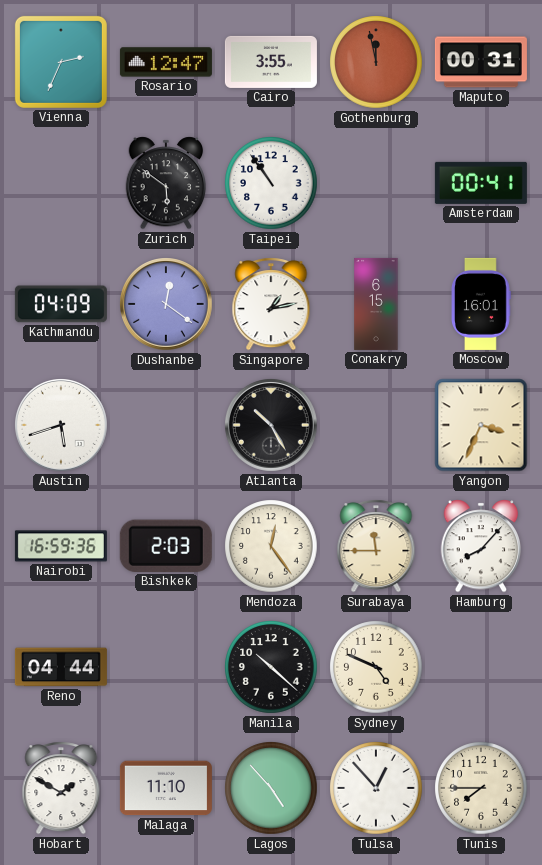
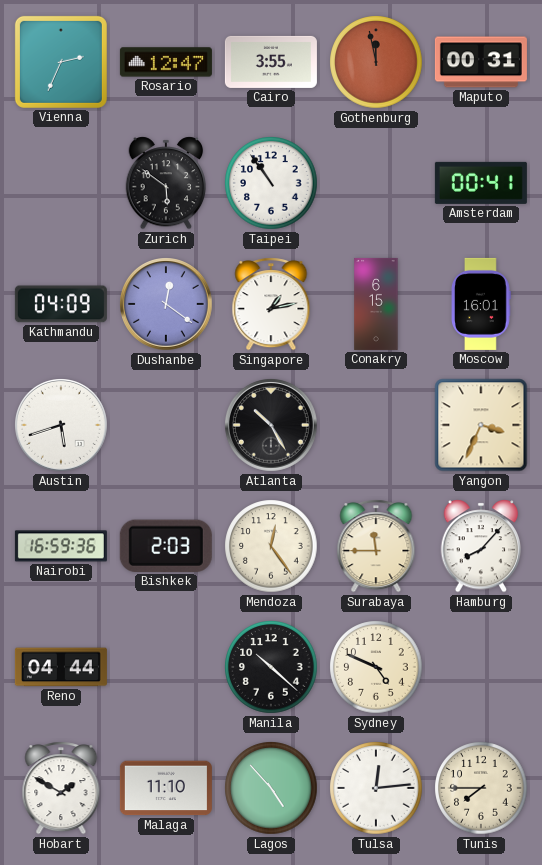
Tulsa: 12:53 -> 12:14
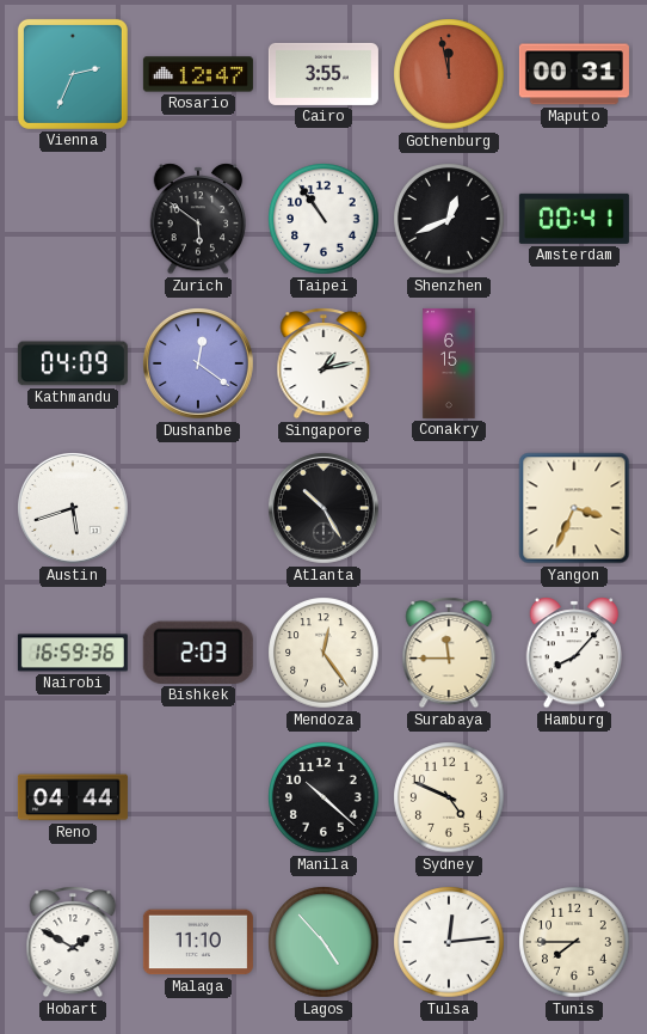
Shenzhen: none -> 12:41
Moscow: 16:01 -> none
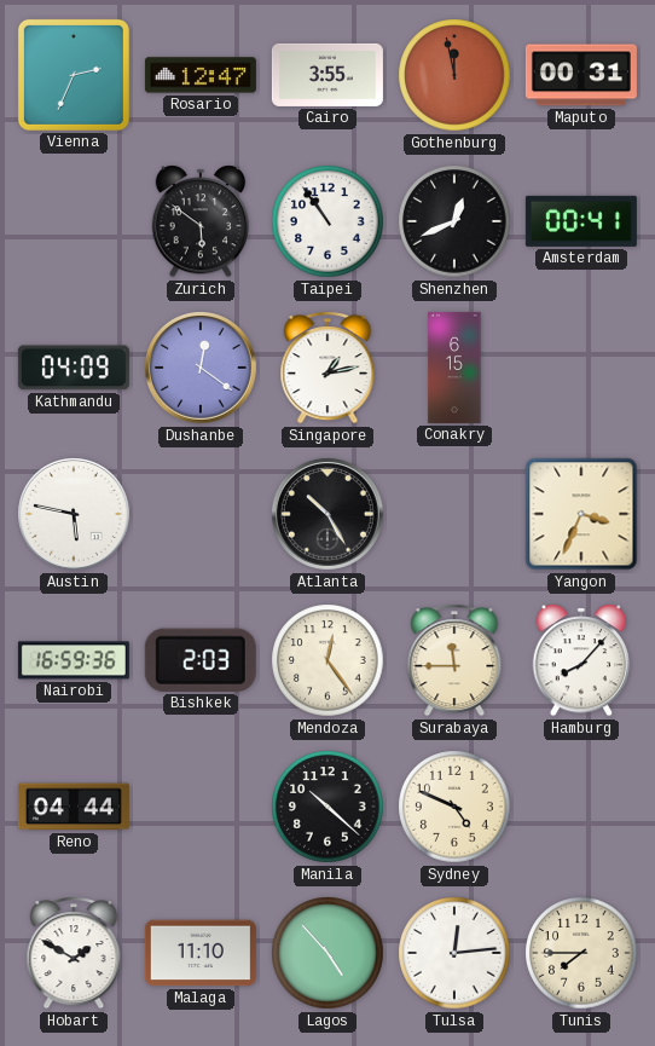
Austin: 5:42 -> 5:47
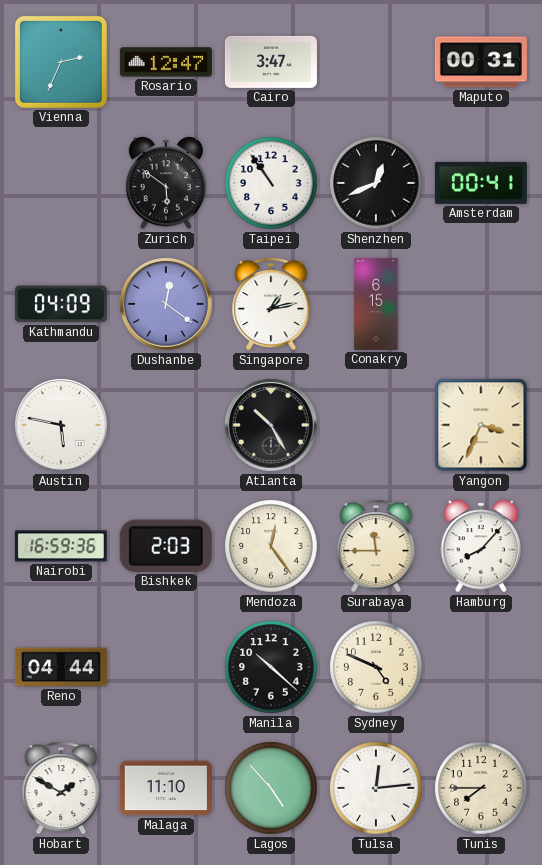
Cairo: 3:55 -> 3:47
Gothenburg: 11:58 -> none
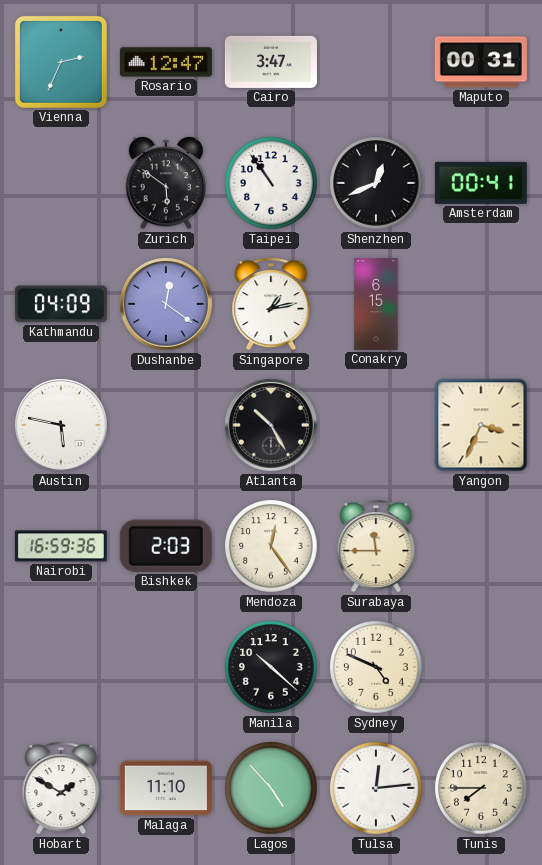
Hamburg: 8:07 -> none
Reno: 04:44 -> none
